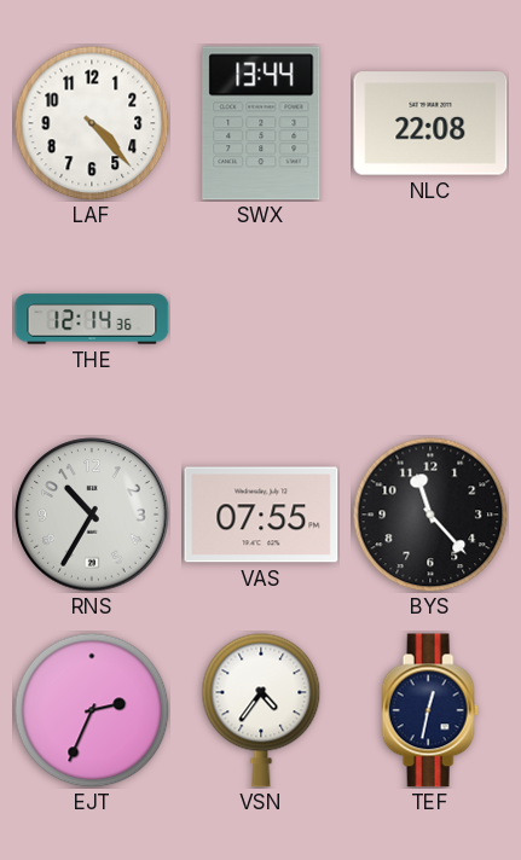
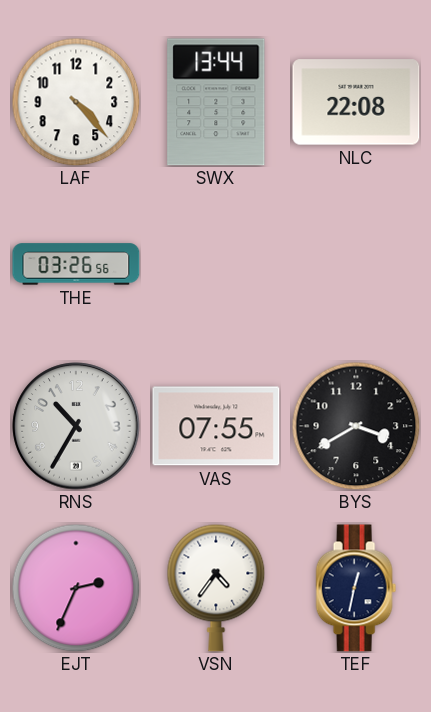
THE: 12:14 -> 03:26
BYS: 11:23 -> 3:40
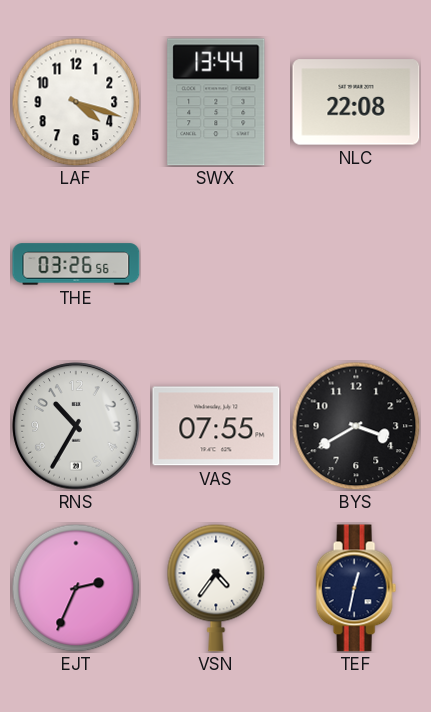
LAF: 4:23 -> 4:18
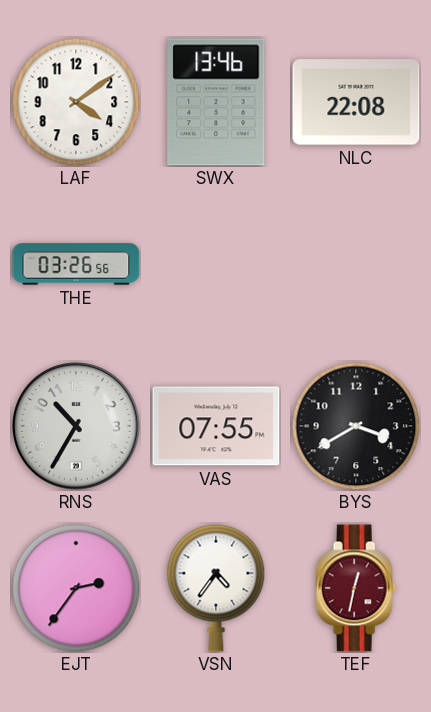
LAF: 4:18 -> 4:09
SWX: 13:44 -> 13:46
EJT: 2:34 -> 2:36
TEF dial: navy -> burgundy
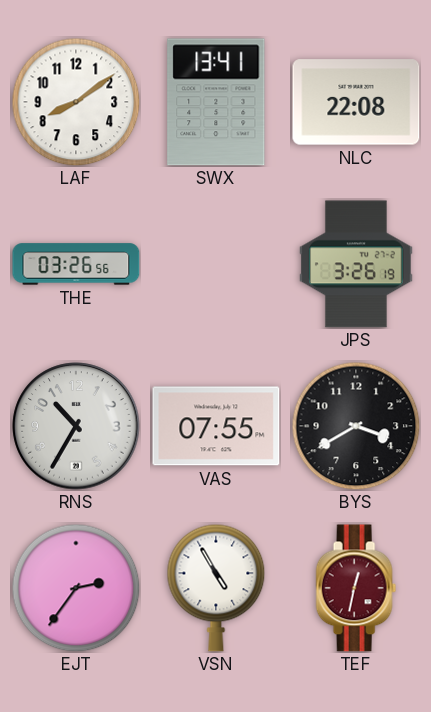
LAF: 4:09 -> 8:09
SWX: 13:46 -> 13:41
JPS: none -> 3:26
VSN: 4:36 -> 4:55
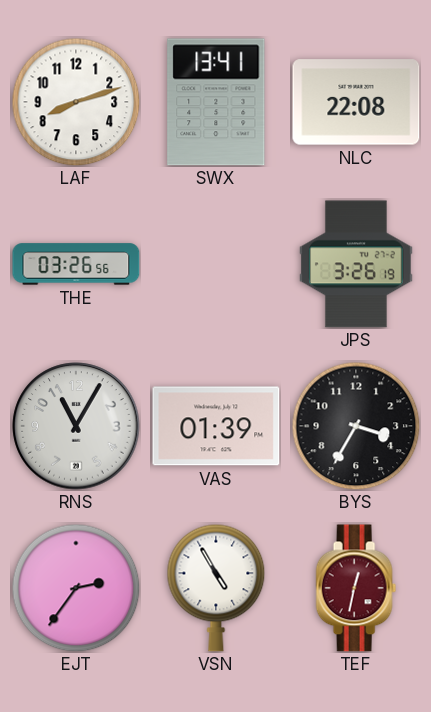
LAF: 8:09 -> 8:12
RNS: 10:35 -> 11:05
VAS: 07:55 -> 01:39
BYS: 3:40 -> 3:35
